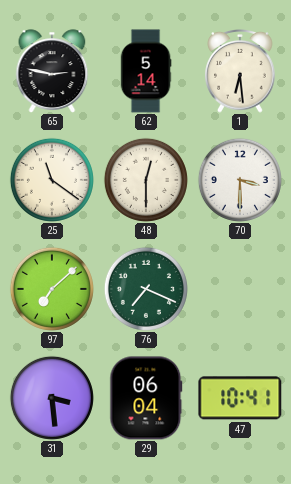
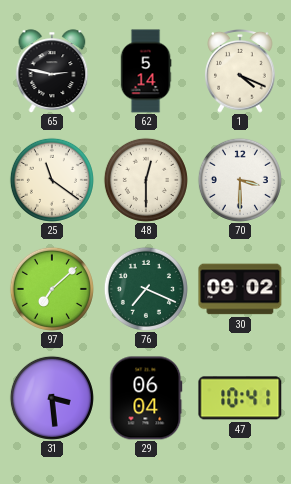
1: 6:29 -> 4:19
30: none -> 09:02
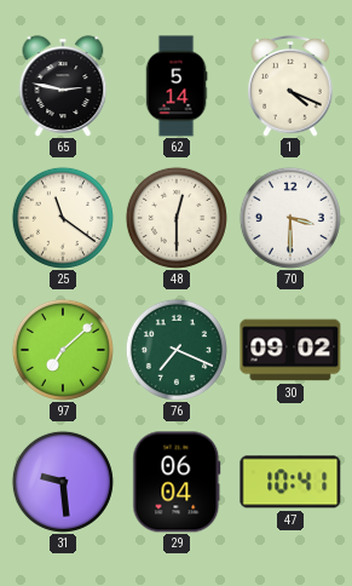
31: 3:29 -> 9:29
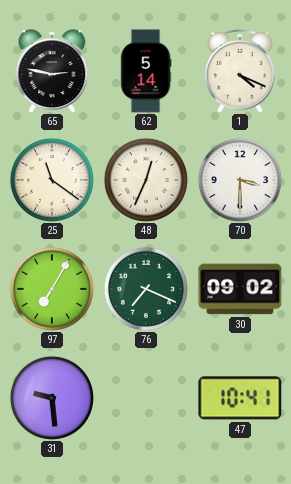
48: 12:30 -> 12:34
97: 7:08 -> 7:05
29: 06:04 -> none
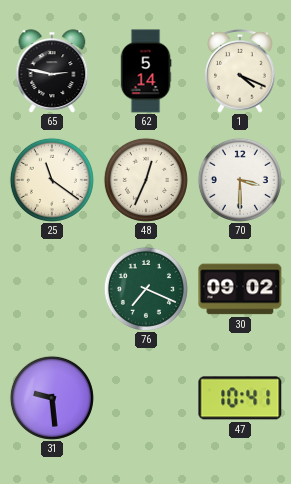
97: 7:05 -> none
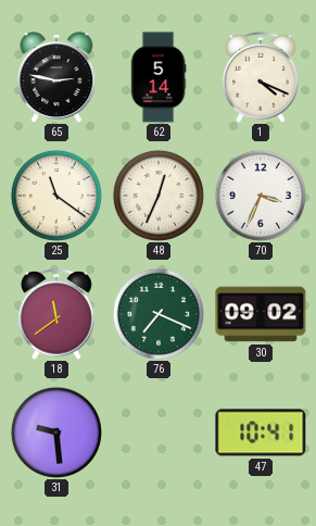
70: 3:30 -> 3:34
18: none -> 11:39
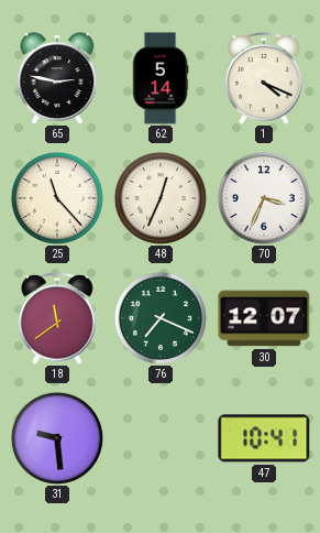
25: 11:21 -> 11:23
30: 09:02 -> 12:07
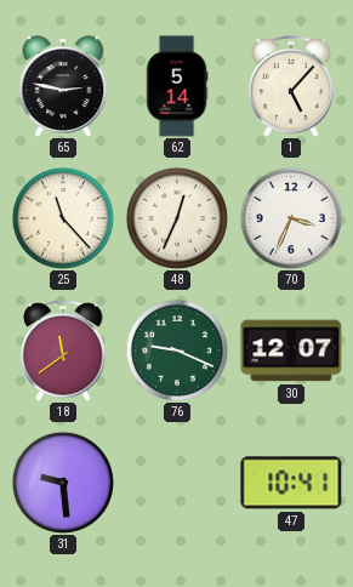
1: 4:19 -> 5:07
76: 7:19 -> 9:19
